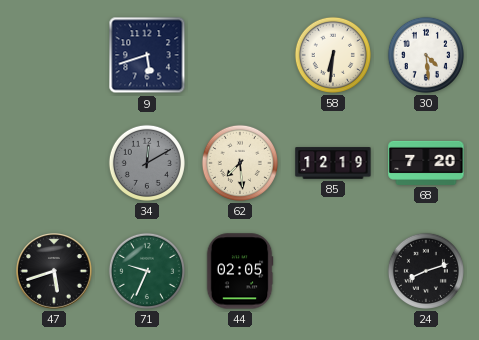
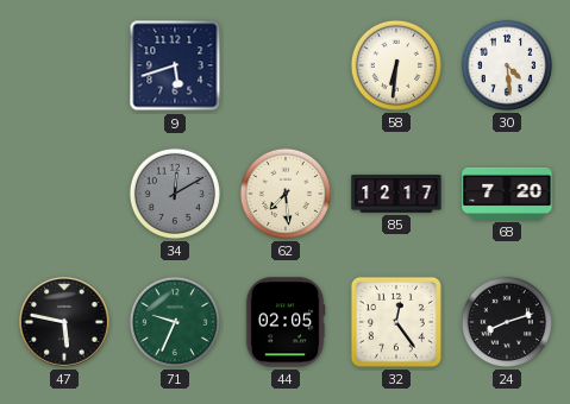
85: 12:19 -> 12:17
47: 5:42 -> 5:47
32: none -> 12:24
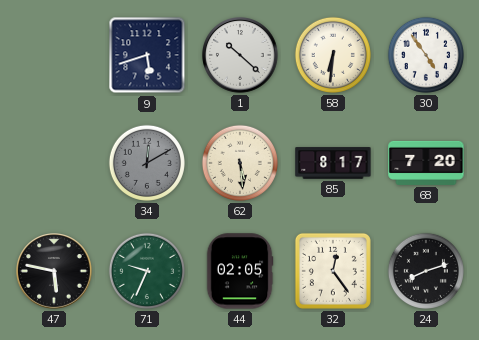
1: none -> 10:22
30: 4:29 -> 4:54
62: 7:29 -> 5:29
85: 12:17 -> 8:17
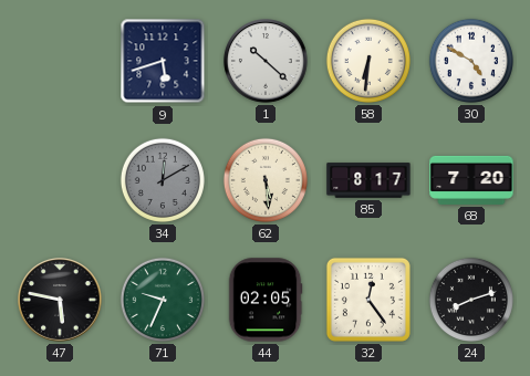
30: 4:54 -> 4:50
